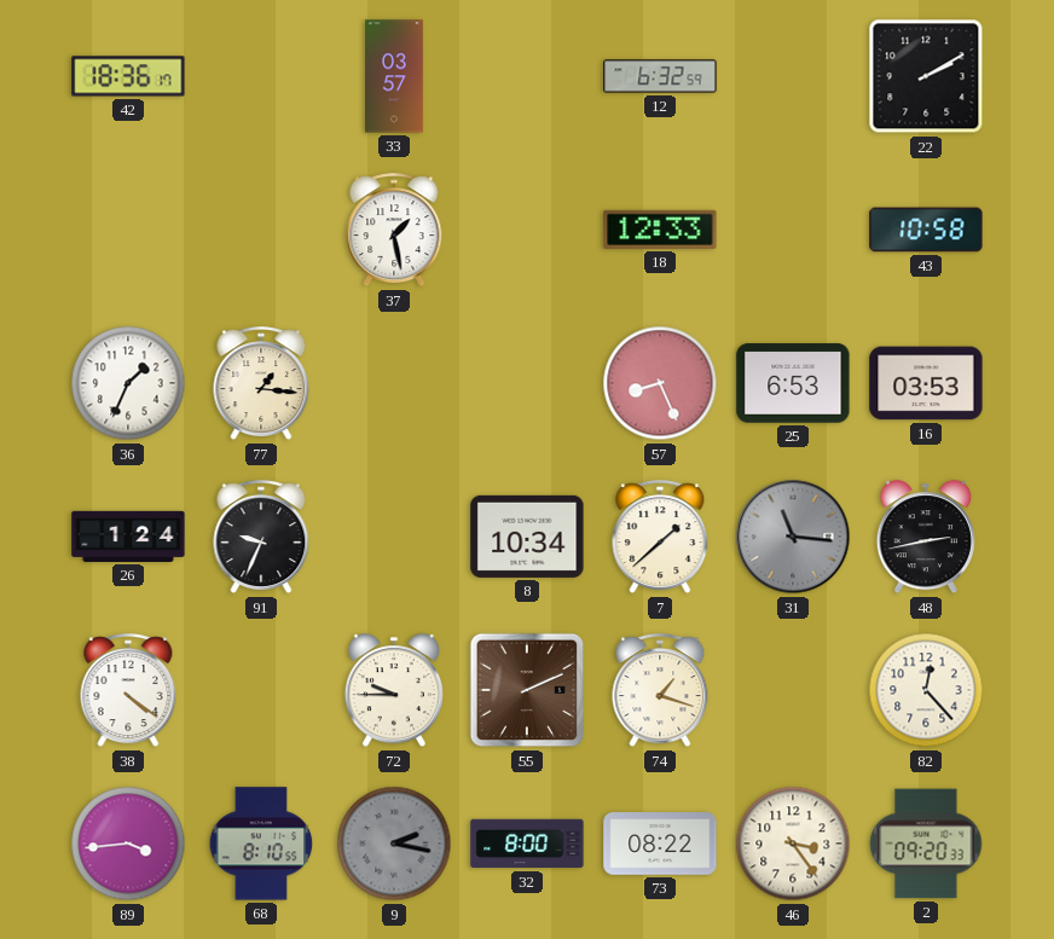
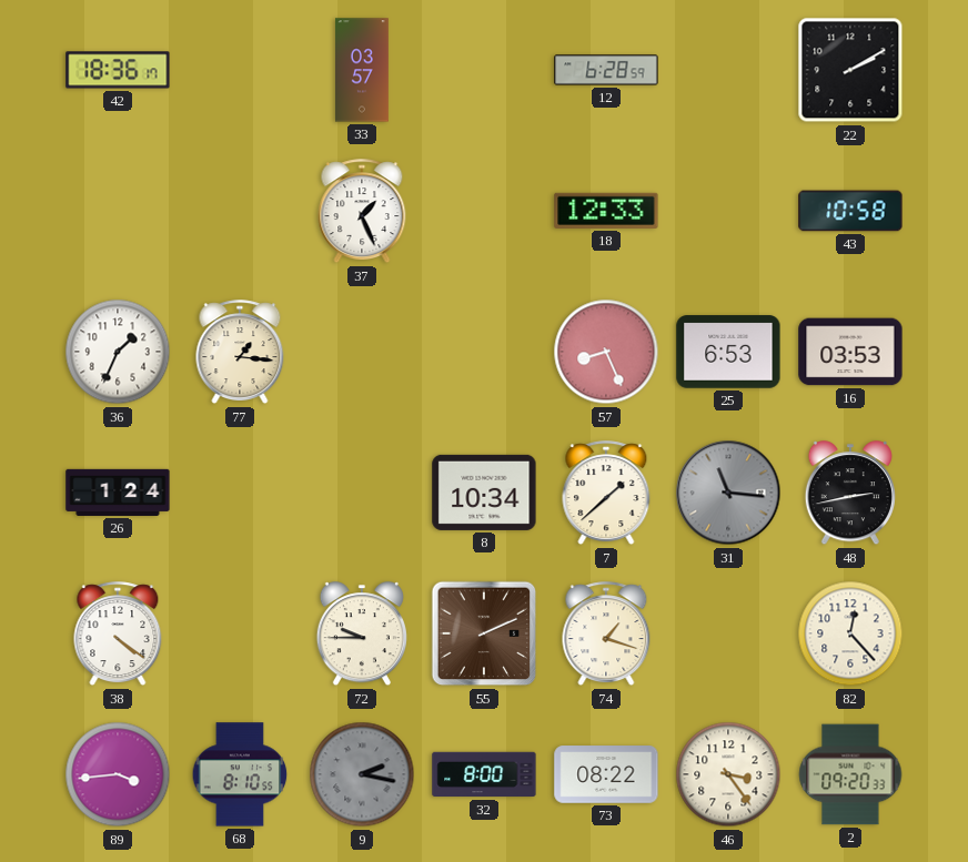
12: 6:32 -> 6:28
37: 1:28 -> 1:26
91: 9:34 -> none
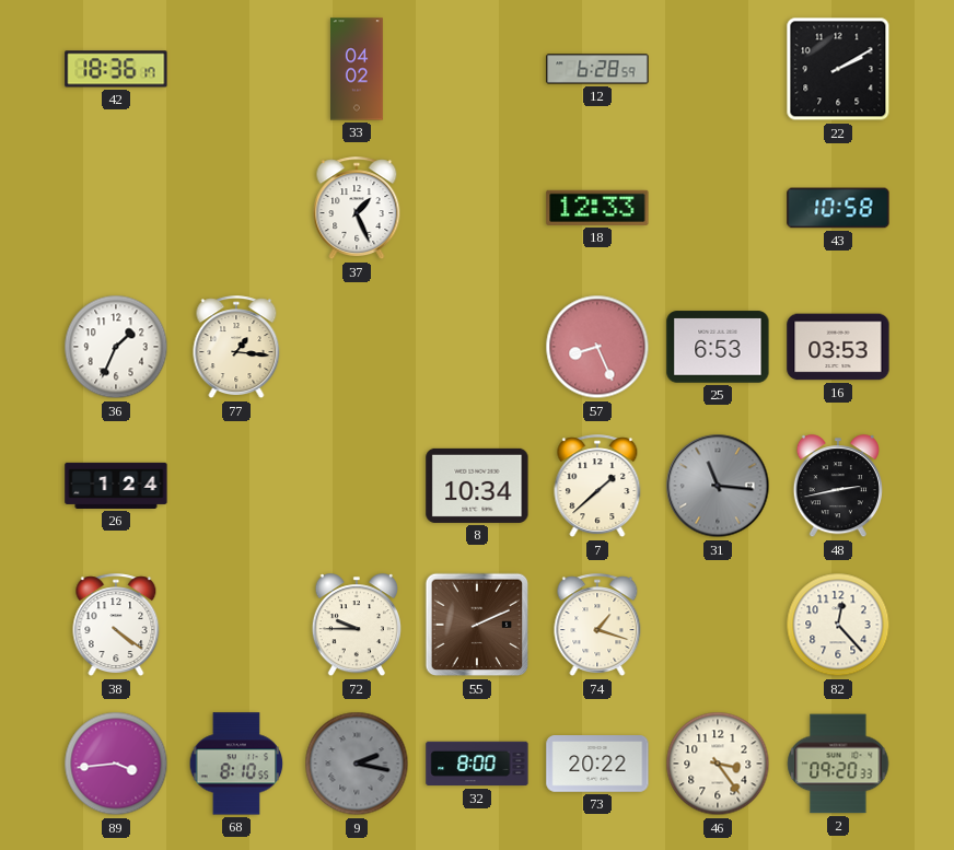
33: 03:57 -> 04:02
73: 08:22 -> 20:22
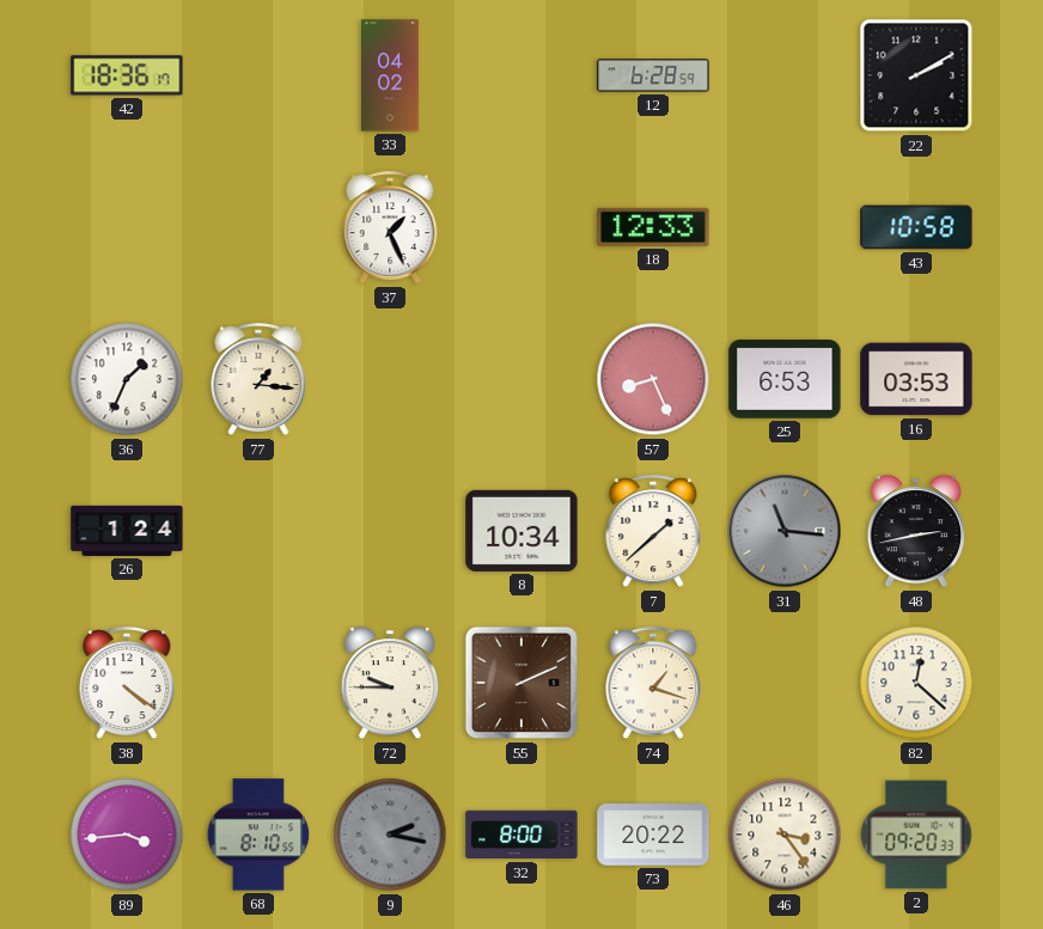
82: 12:23 -> 12:22
